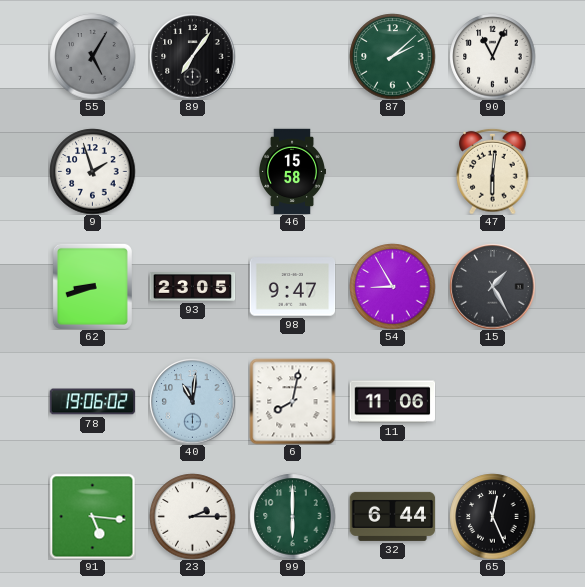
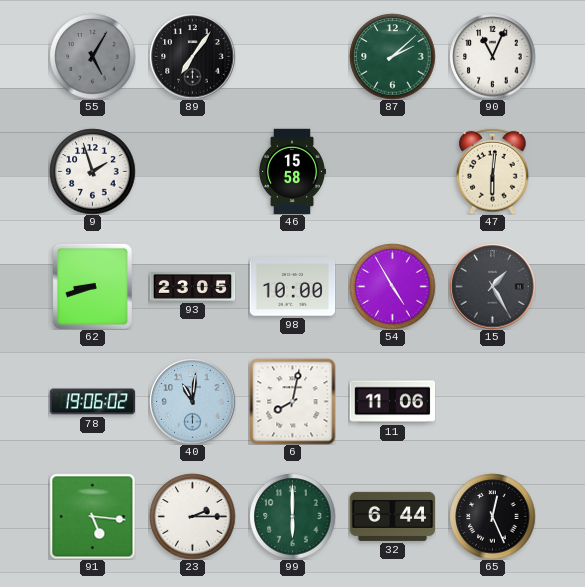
98: 9:47 -> 10:00
54: 8:55 -> 4:55
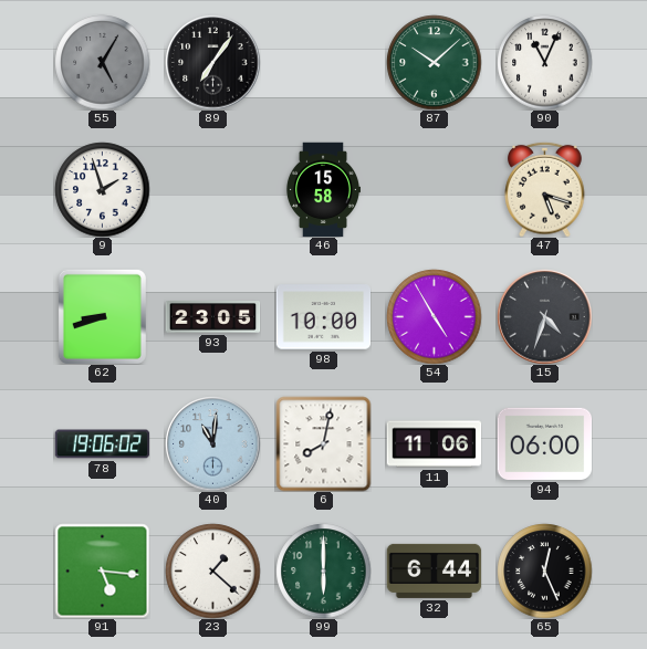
87: 2:08 -> 10:08
47: 6:01 -> 5:18
15: 1:25 -> 4:33
94: none -> 06:00
23: 2:15 -> 1:22
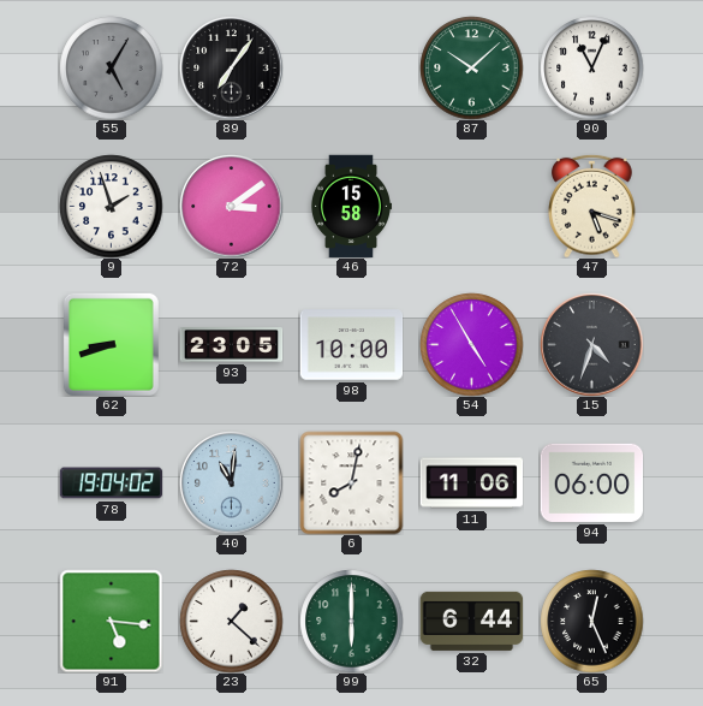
72: none -> 3:09
78: 19:06 -> 19:04
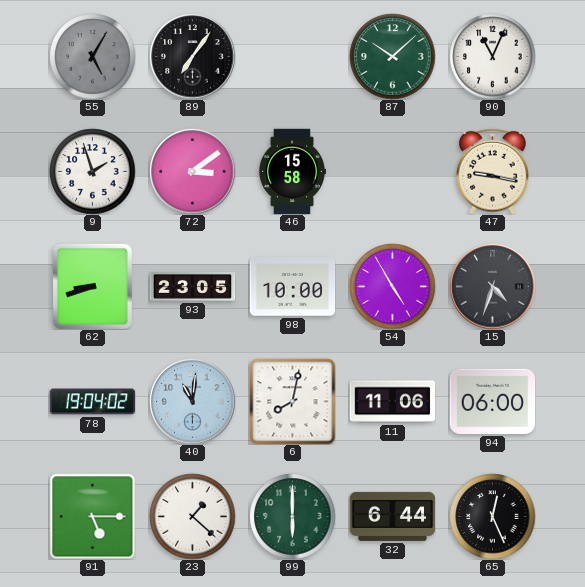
47: 5:18 -> 9:17
91: 5:16 -> 5:15
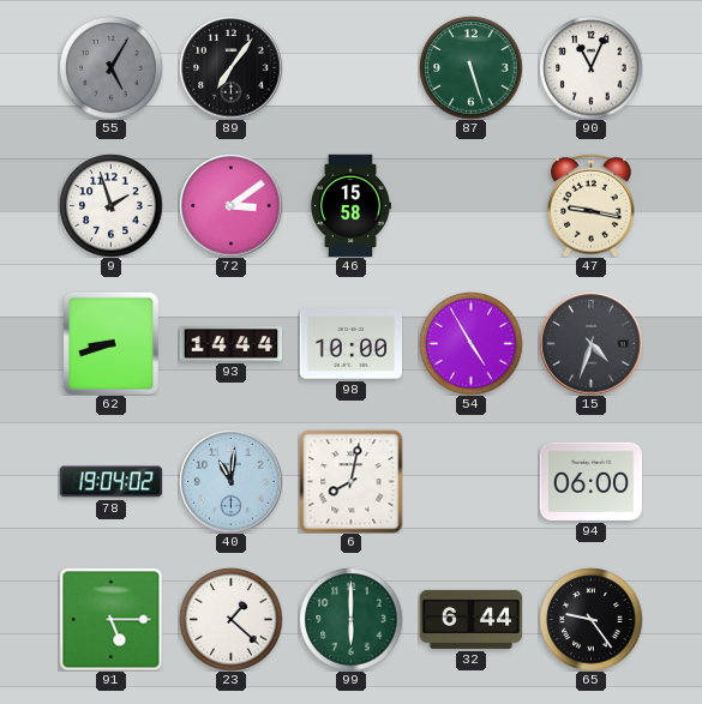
87: 10:08 -> 5:27
93: 23:05 -> 14:44
11: 11:06 -> none
65: 12:26 -> 9:24
